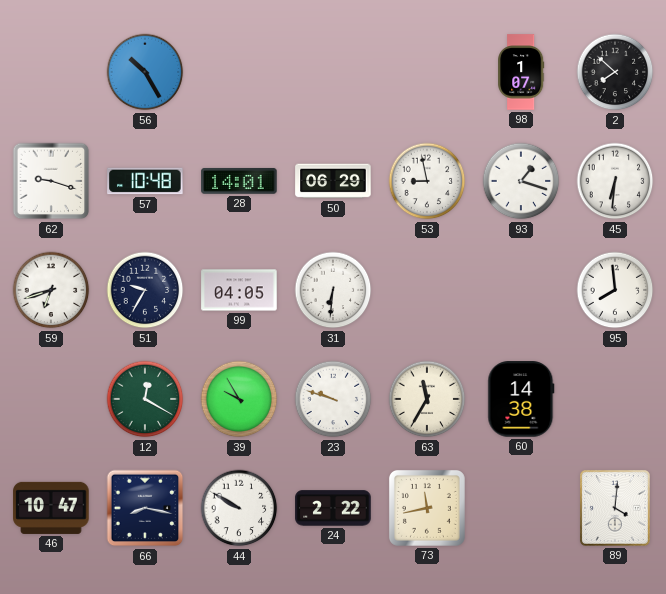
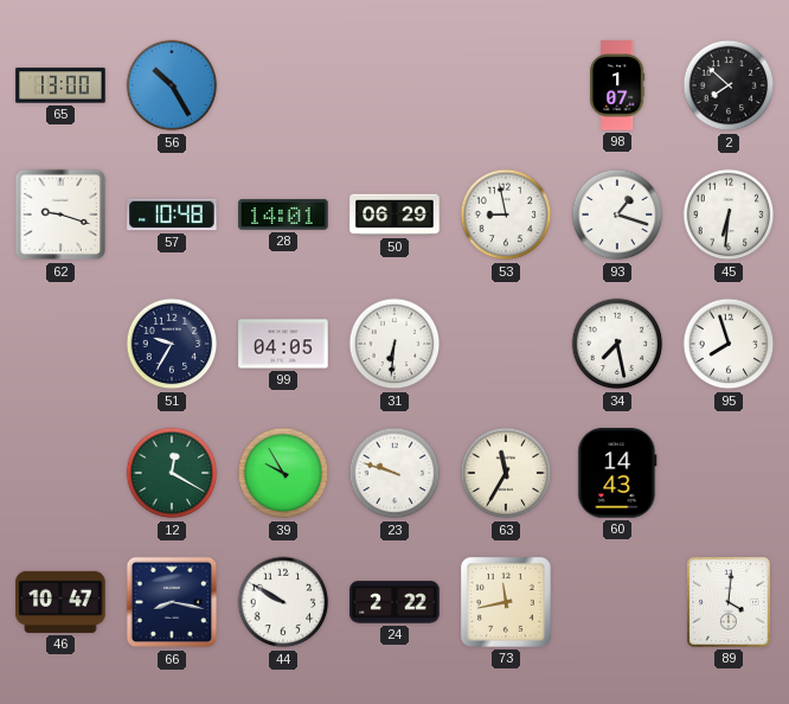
65: none -> 13:00
59: 6:42 -> none
34: none -> 7:28
95: 7:59 -> 7:57
60: 14:38 -> 14:43
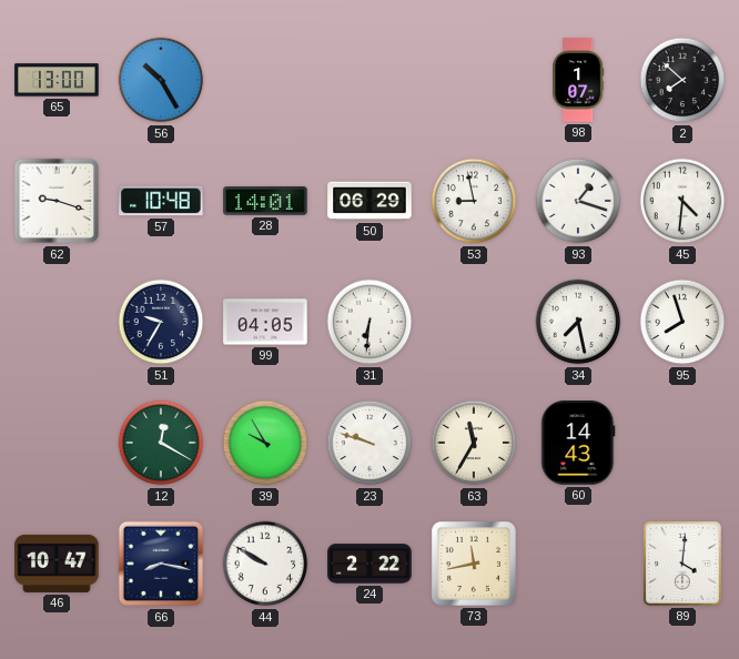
45: 6:31 -> 4:31
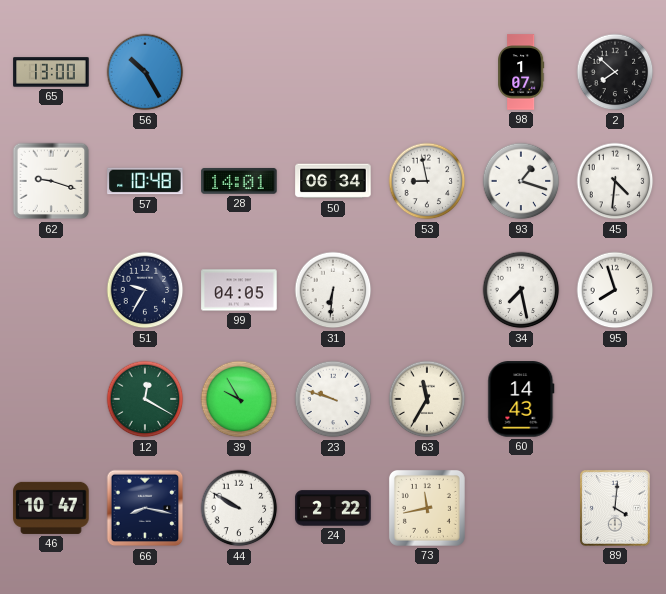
50: 06:29 -> 06:34
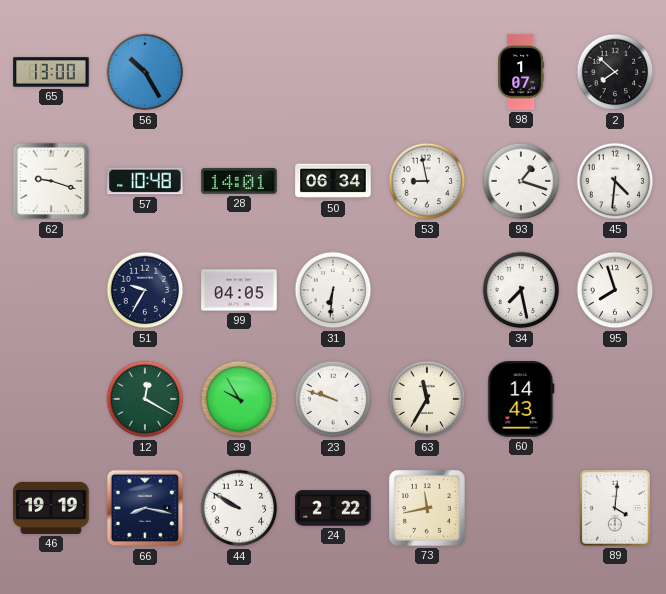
46: 10:47 -> 19:19
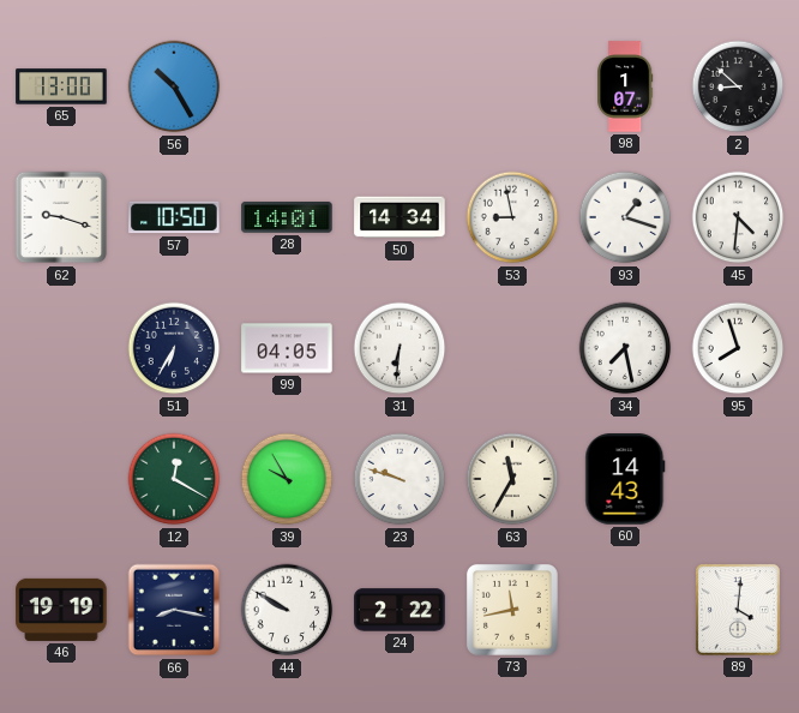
2: 7:52 -> 8:52
57: 10:48 -> 10:50
50: 06:34 -> 14:34
51: 9:35 -> 6:35
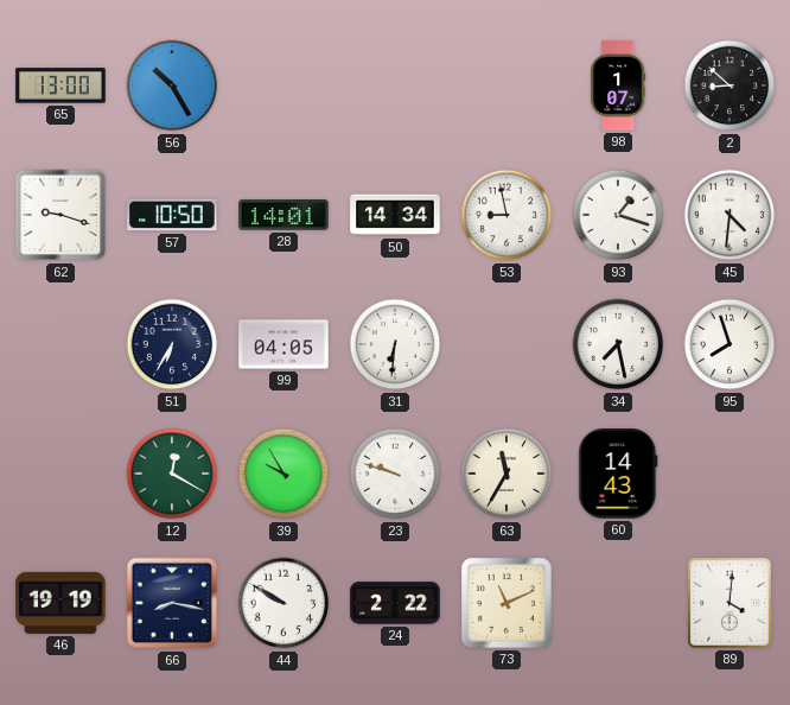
73: 11:43 -> 11:11
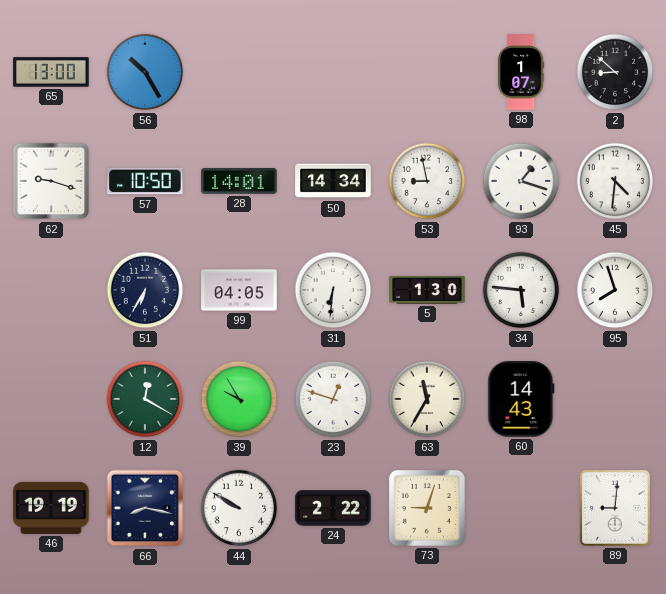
5: none -> 1:30
34: 7:28 -> 5:46
23: 9:48 -> 12:48
73: 11:11 -> 9:03
89: 4:01 -> 9:01
